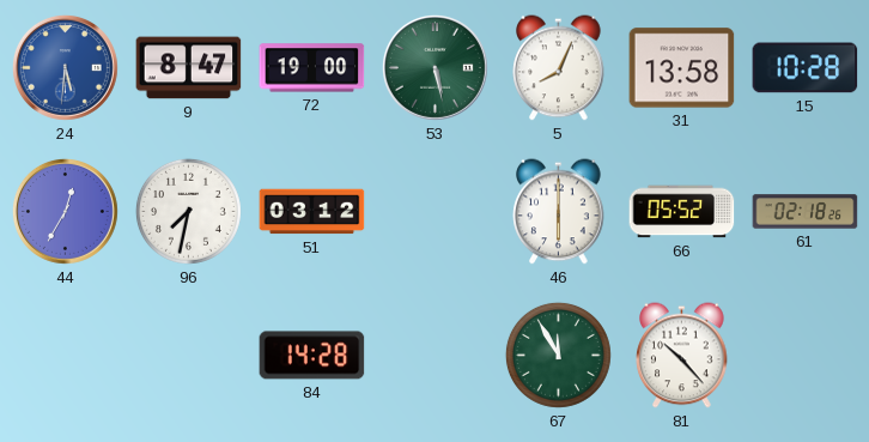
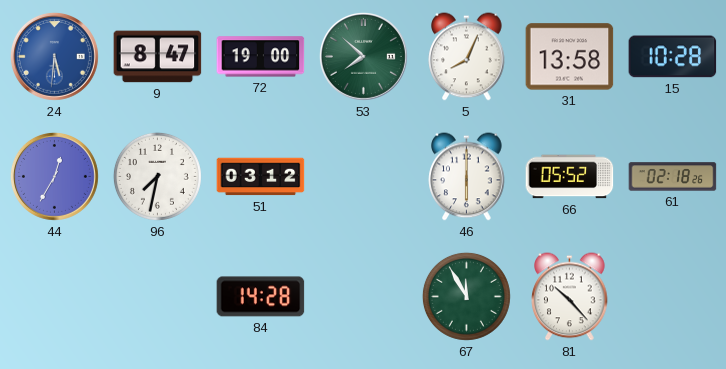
53: 5:28 -> 7:52
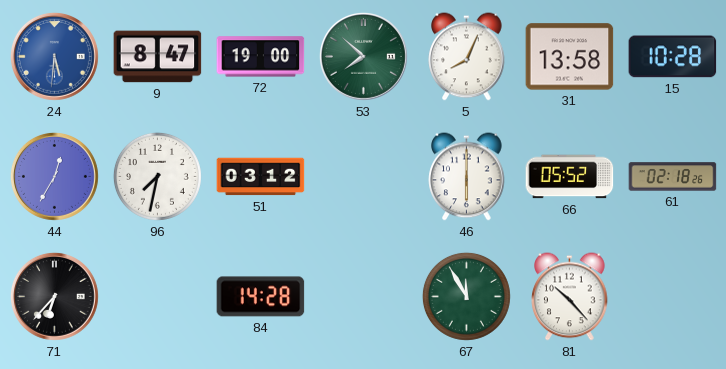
71: none -> 6:37
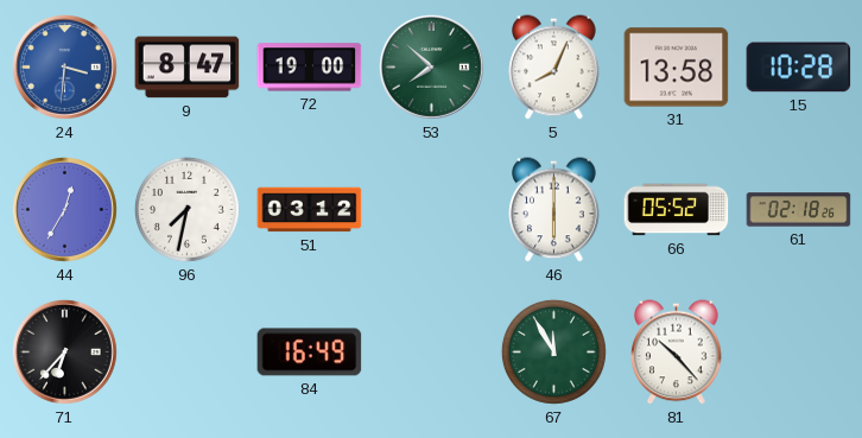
24: 5:31 -> 3:31
84: 14:28 -> 16:49
